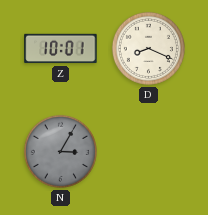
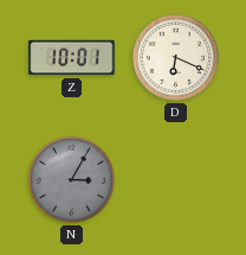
D: 8:19 -> 6:19
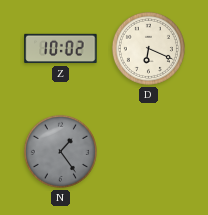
Z: 10:01 -> 10:02
N: 3:05 -> 1:24
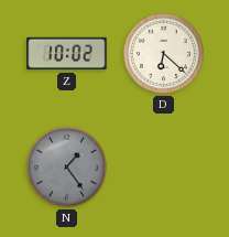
D: 6:19 -> 6:22
